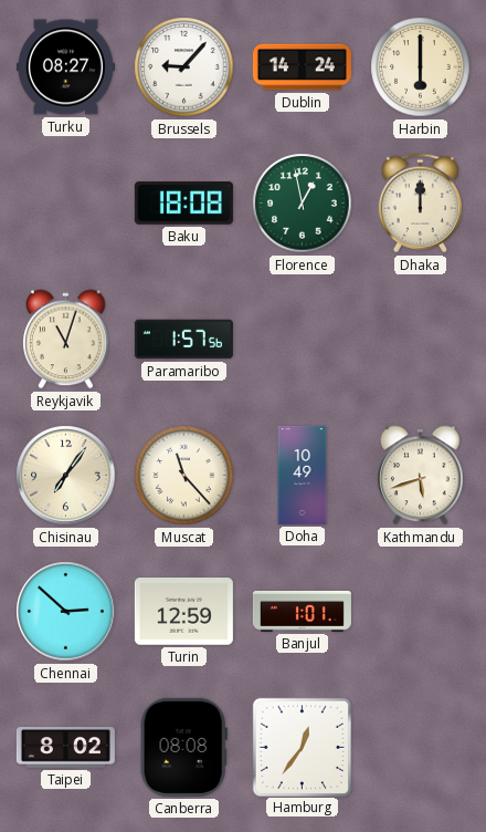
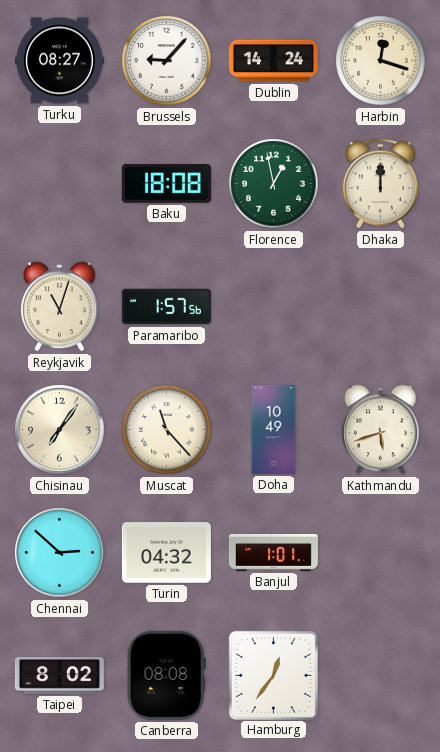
Harbin: 6:00 -> 12:18
Turin: 12:59 -> 04:32
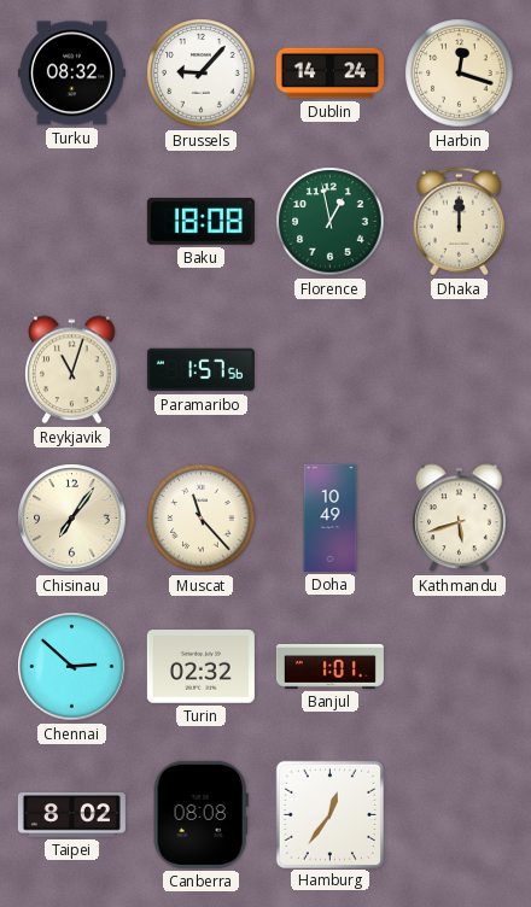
Turku: 08:27 -> 08:32
Turin: 04:32 -> 02:32
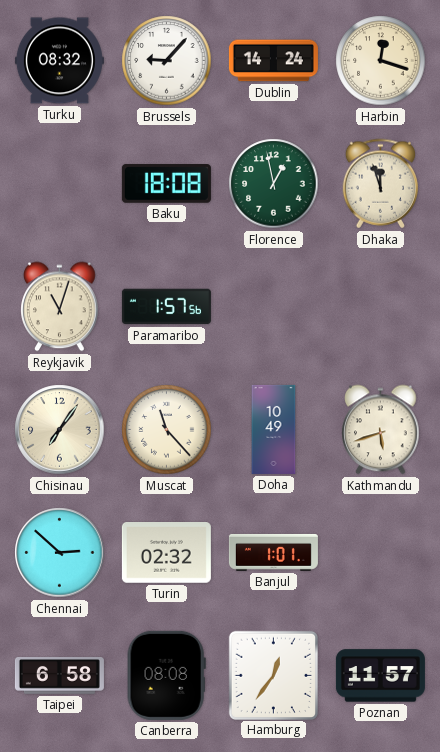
Dhaka: 12:00 -> 11:57
Taipei: 8:02 -> 6:58
Poznan: none -> 11:57
